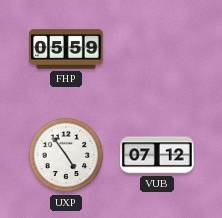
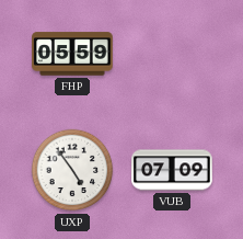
VUB: 07:12 -> 07:09
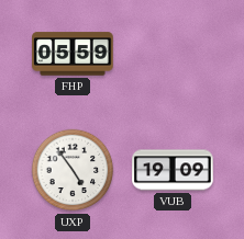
VUB: 07:09 -> 19:09
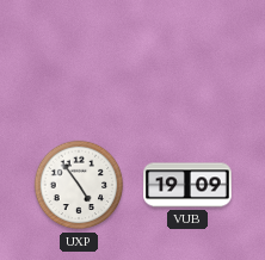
FHP: 05:59 -> none
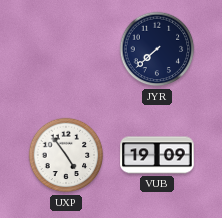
JYR: none -> 7:38
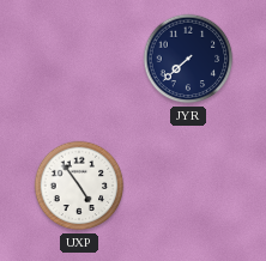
VUB: 19:09 -> none
